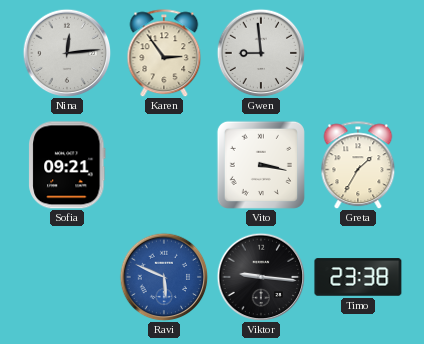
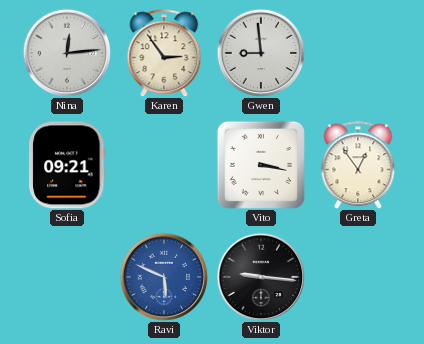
Greta: 1:35 -> 12:54
Timo: 23:38 -> none
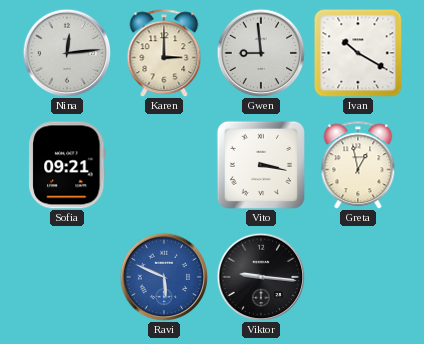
Karen: 2:54 -> 3:00
Ivan: none -> 10:20
Greta: 12:54 -> 12:58
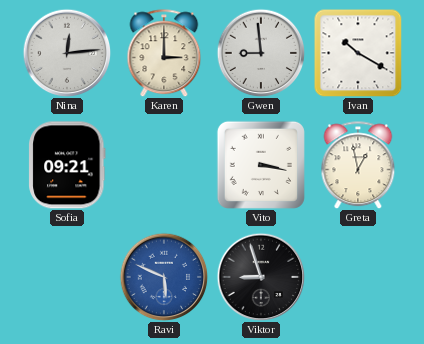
Viktor: 9:16 -> 8:57
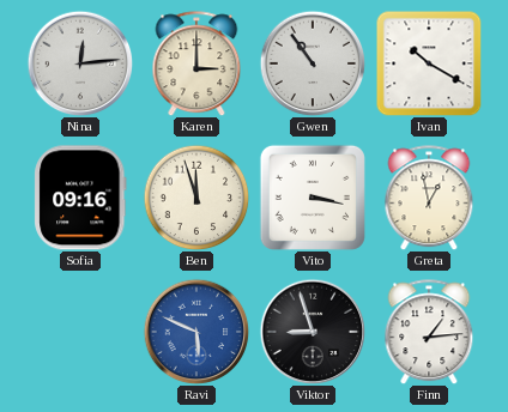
Gwen: 8:59 -> 10:54
Sofia: 09:21 -> 09:16
Ben: none -> 11:57
Finn: none -> 1:14
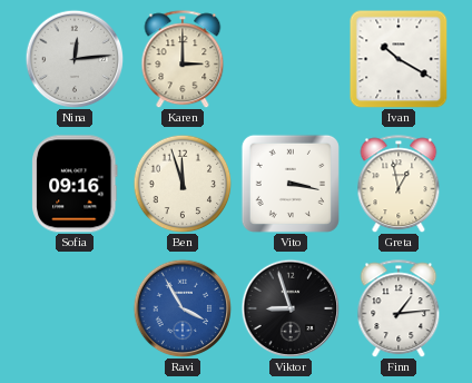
Gwen: 10:54 -> none
Ravi: 5:49 -> 3:55
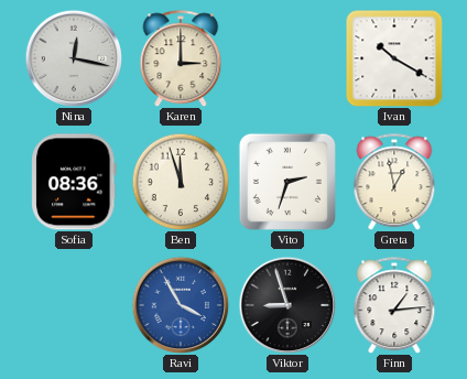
Nina: 12:14 -> 12:17
Sofia: 09:16 -> 08:36
Vito: 3:17 -> 2:33
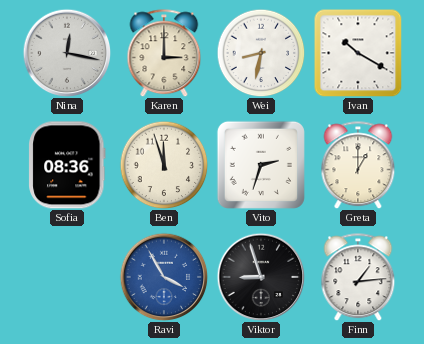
Wei: none -> 8:32
Greta: 12:58 -> 1:00
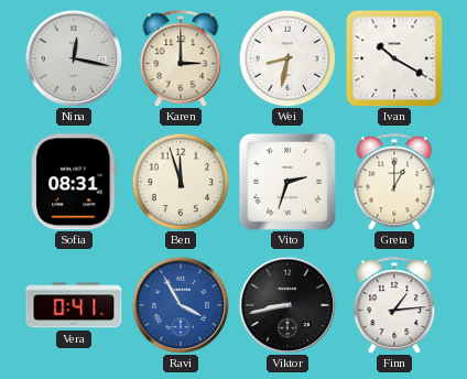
Sofia: 08:36 -> 08:31
Vera: none -> 0:41
Viktor: 8:57 -> 8:43
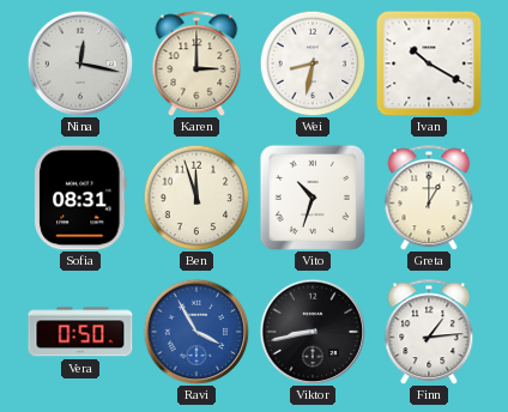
Vito: 2:33 -> 10:33
Vera: 0:41 -> 0:50
